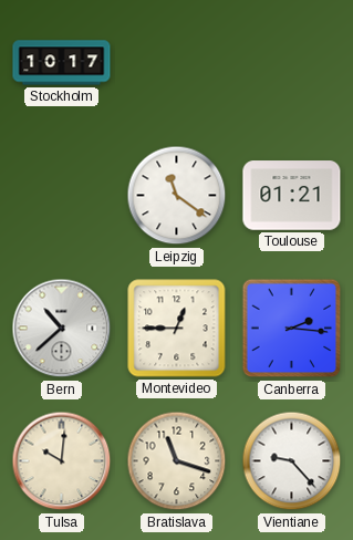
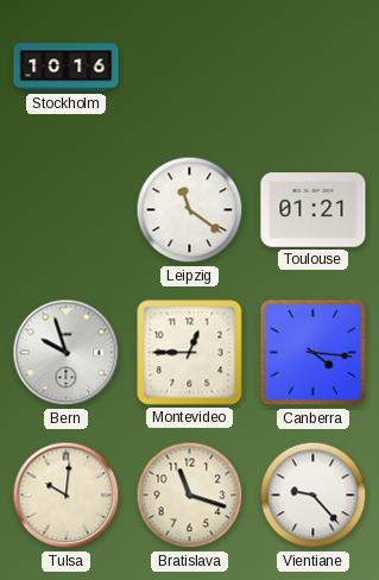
Stockholm: 10:17 -> 10:16
Bern: 10:38 -> 9:57
Canberra: 2:16 -> 4:16
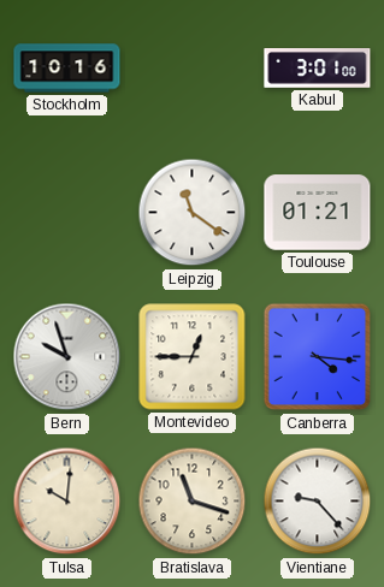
Kabul: none -> 3:01
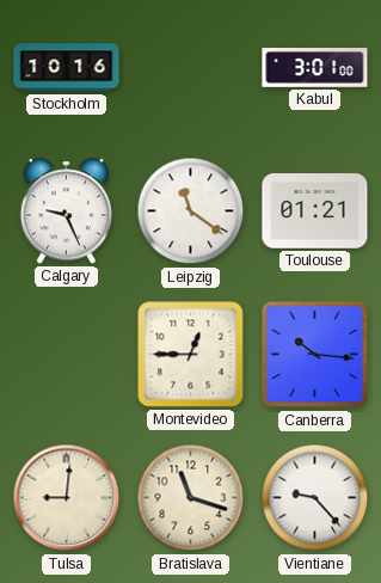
Calgary: none -> 9:26
Bern: 9:57 -> none
Canberra: 4:16 -> 10:16
Tulsa: 10:01 -> 9:01
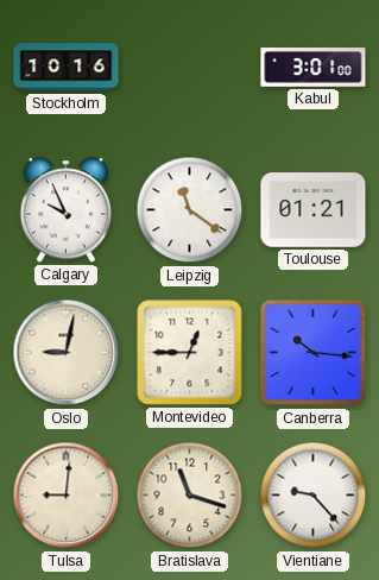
Calgary: 9:26 -> 9:56
Oslo: none -> 9:02
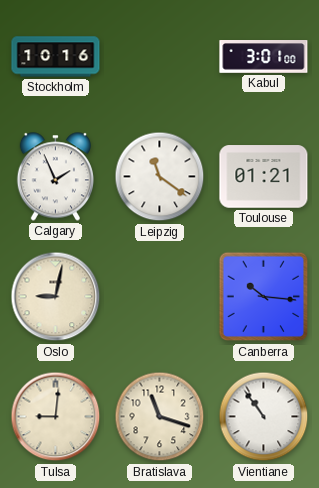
Calgary: 9:56 -> 1:56
Montevideo: 12:45 -> none
Vientiane: 9:23 -> 10:54
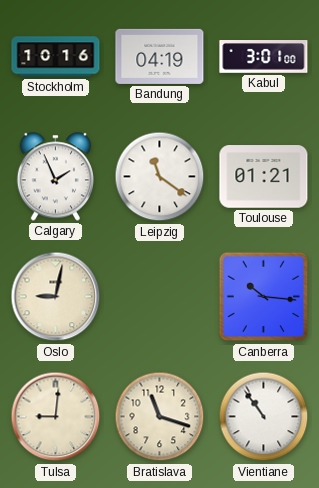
Bandung: none -> 04:19
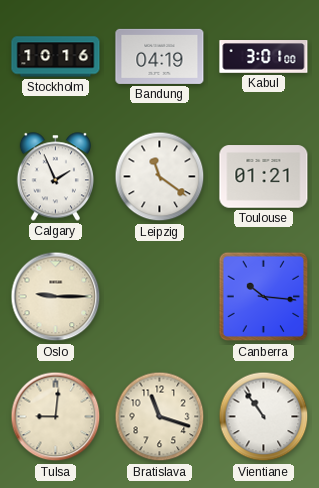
Oslo: 9:02 -> 9:15
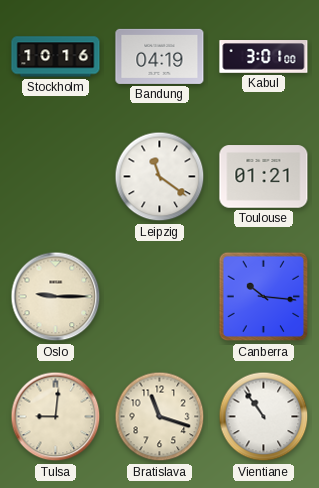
Calgary: 1:56 -> none
